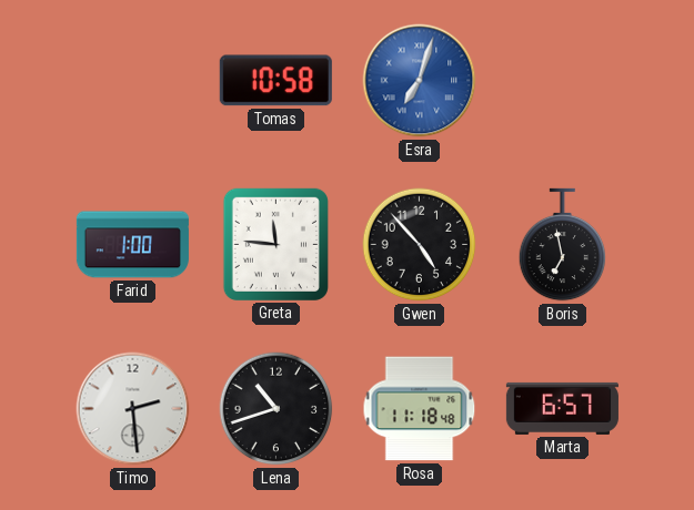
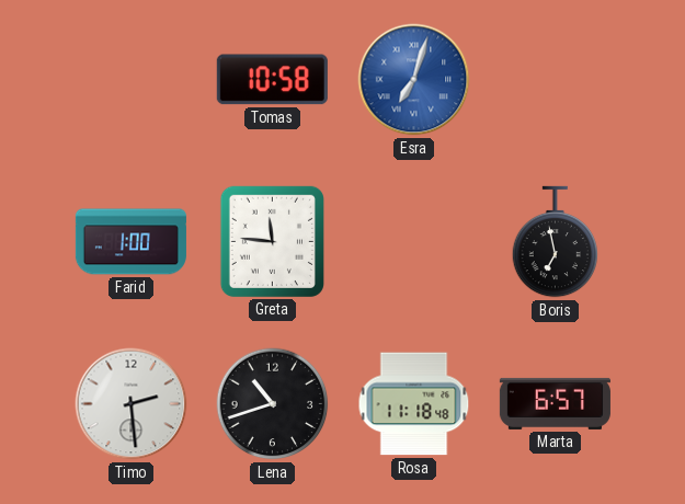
Gwen: 4:53 -> none
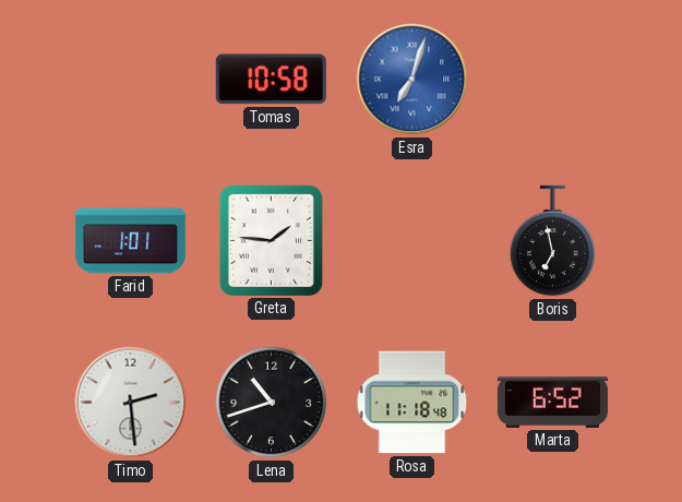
Farid: 1:00 -> 1:01
Greta: 11:46 -> 1:46
Marta: 6:57 -> 6:52
